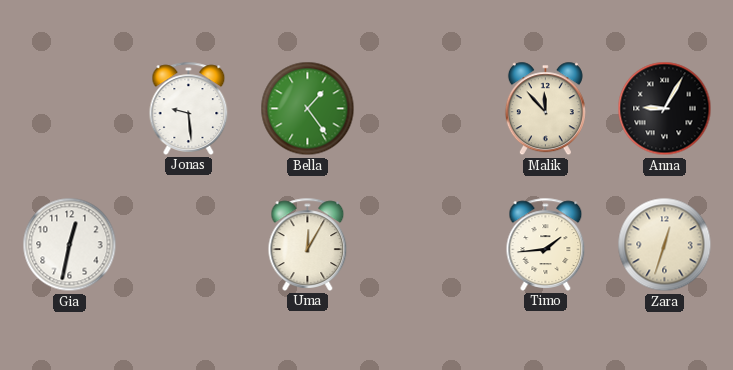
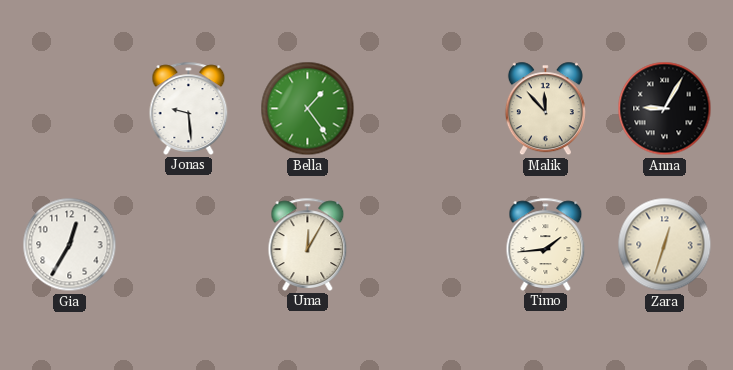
Gia: 12:32 -> 12:35
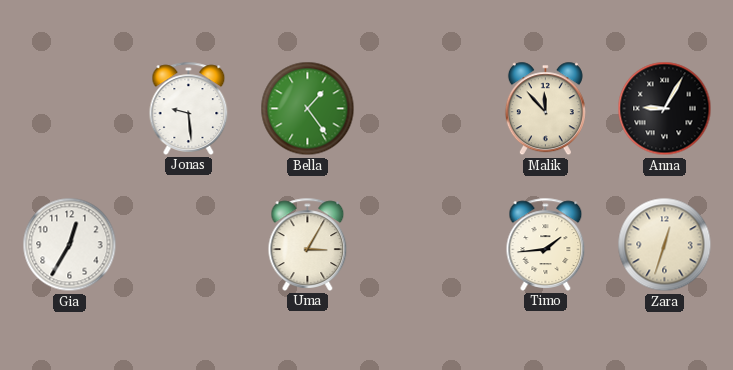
Uma: 12:05 -> 3:05
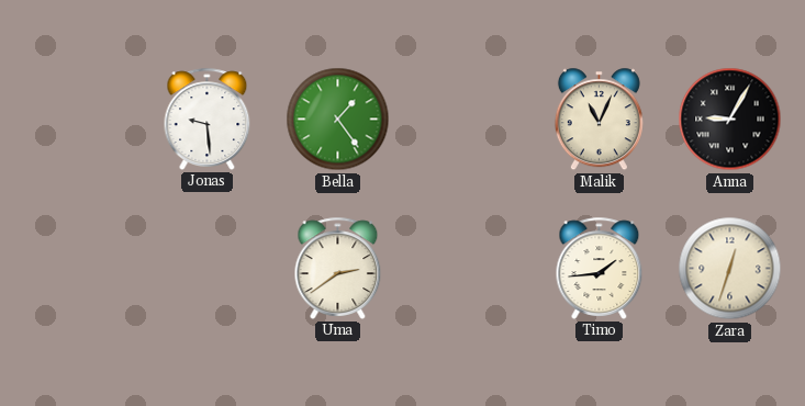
Malik: 11:53 -> 11:04
Gia: 12:35 -> none
Uma: 3:05 -> 2:39
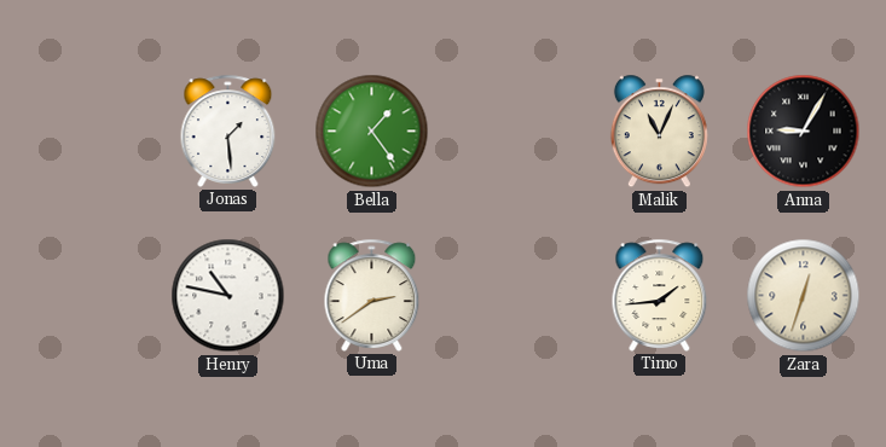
Jonas: 9:29 -> 1:29
Henry: none -> 10:47
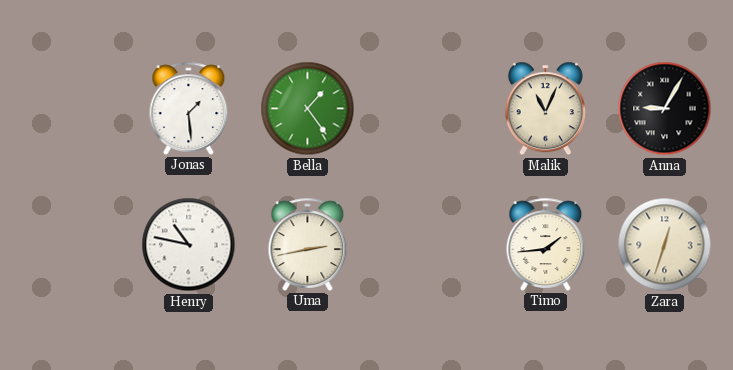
Uma: 2:39 -> 2:43
